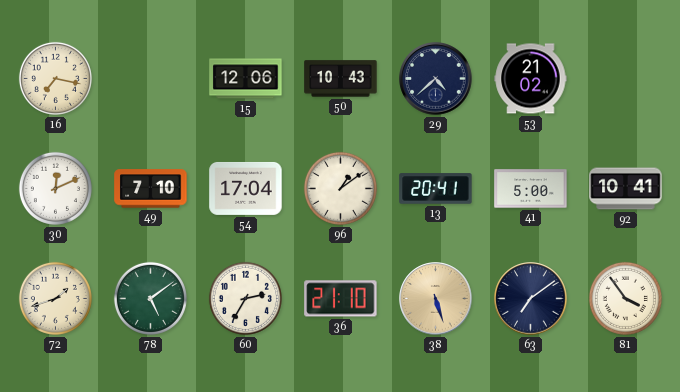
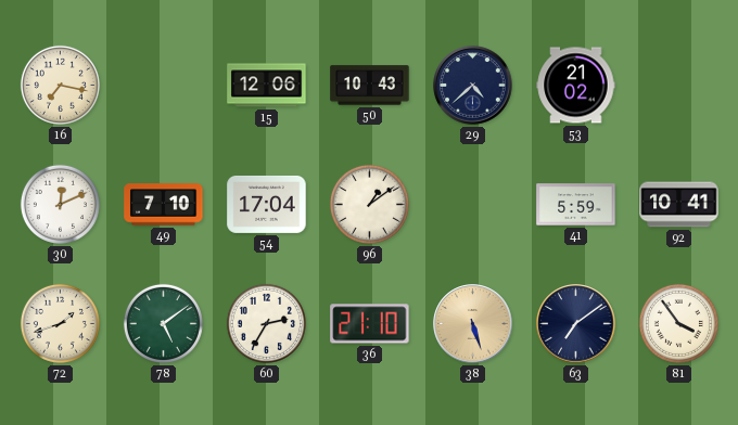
13: 20:41 -> none
41: 5:00 -> 5:59
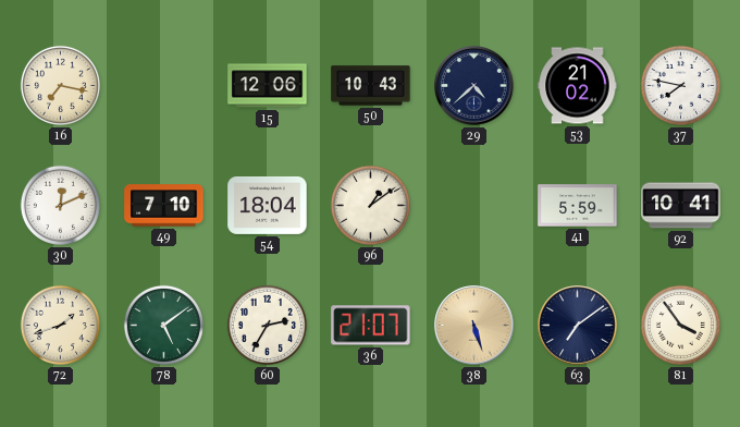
37: none -> 7:47
54: 17:04 -> 18:04
36: 21:10 -> 21:07
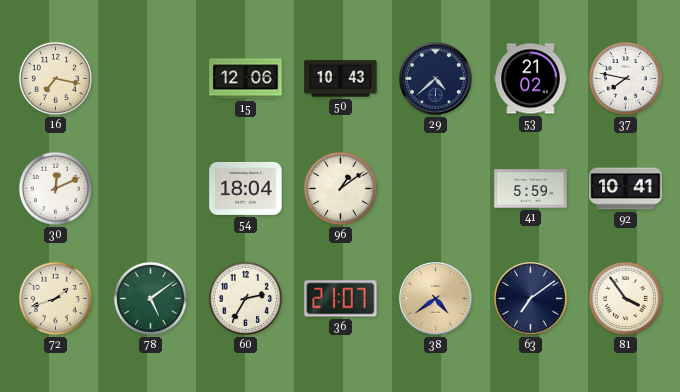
49: 7:10 -> none
38: 5:27 -> 4:39
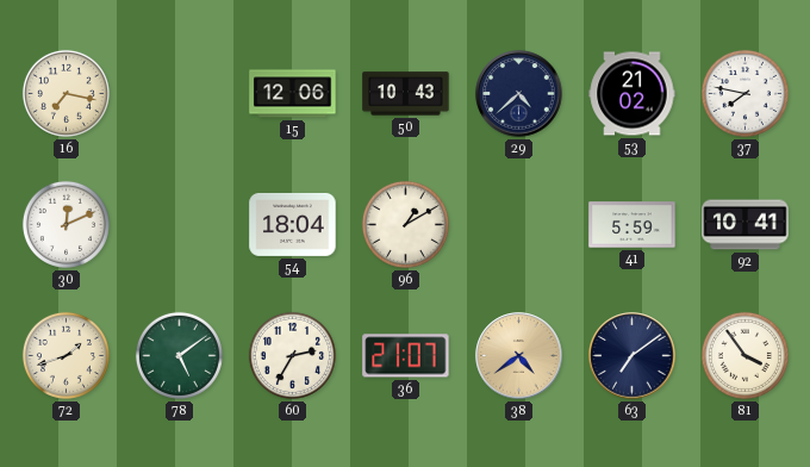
96: 1:09 -> 1:10
